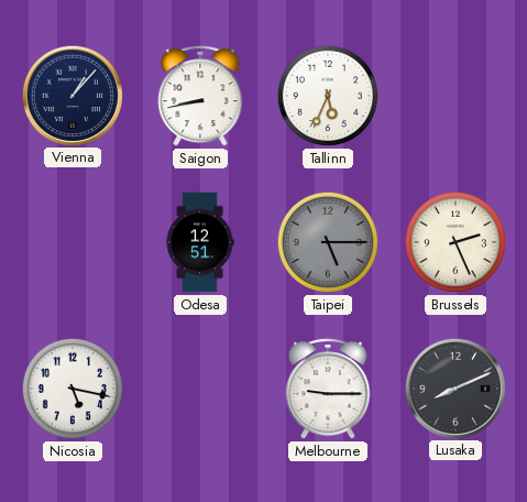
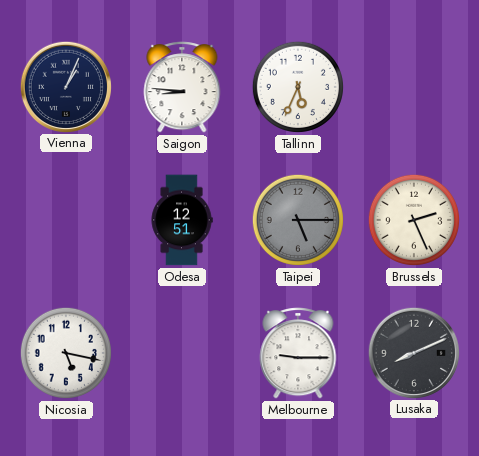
Vienna: 1:07 -> 1:04
Saigon: 8:43 -> 8:46
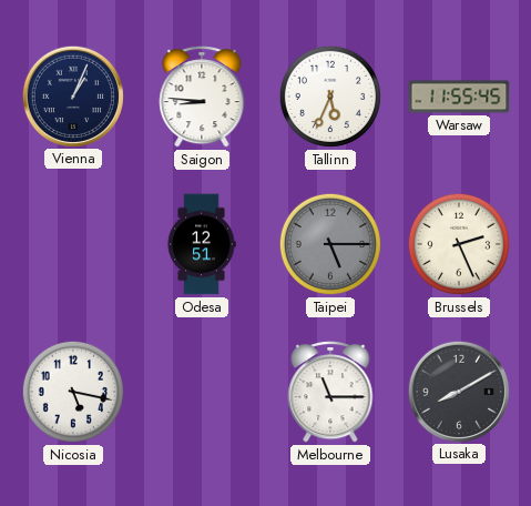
Warsaw: none -> 11:55
Melbourne: 9:15 -> 11:15
Lusaka: 8:11 -> 8:10
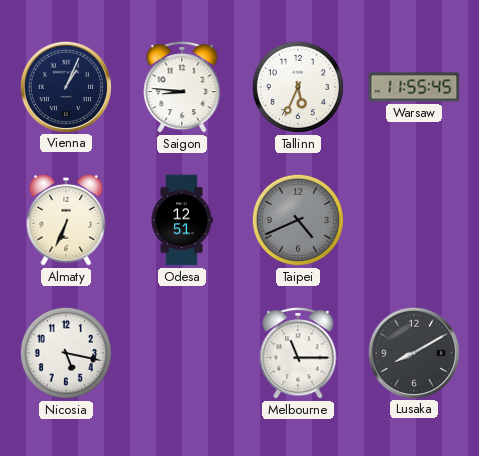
Almaty: none -> 6:34
Taipei: 5:15 -> 4:41
Brussels: 2:26 -> none
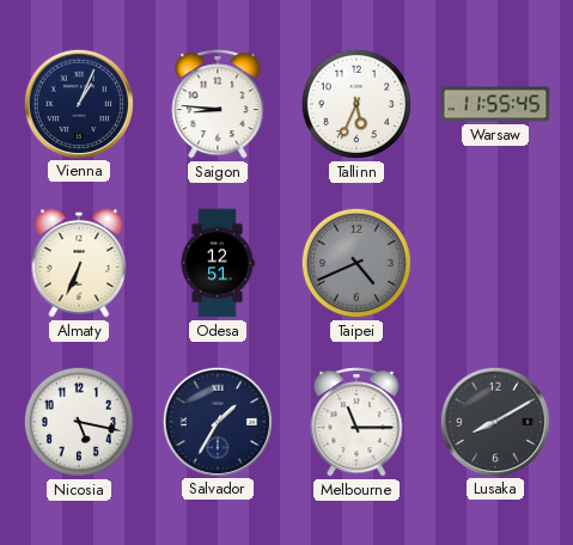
Salvador: none -> 1:35
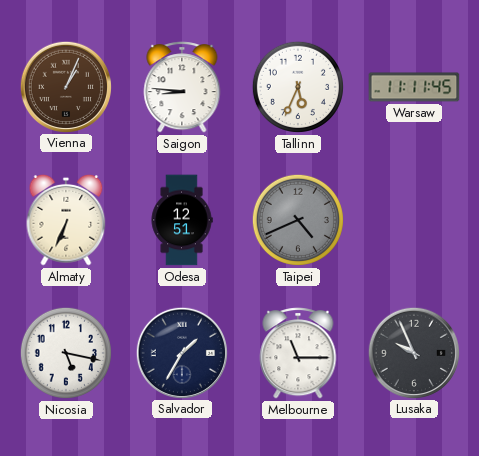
Vienna dial: navy -> brown
Warsaw: 11:55 -> 11:11
Lusaka: 8:10 -> 9:56
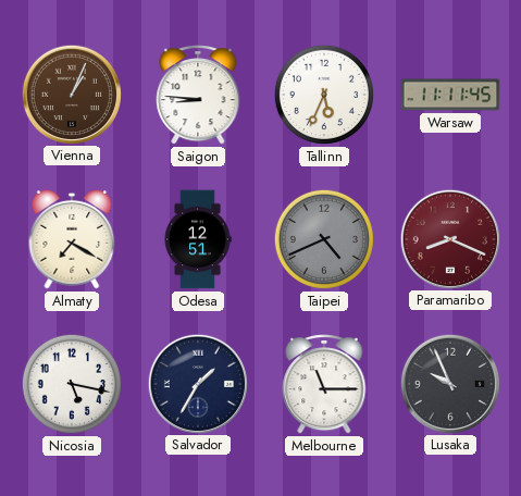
Almaty: 6:34 -> 7:20
Paramaribo: none -> 8:19
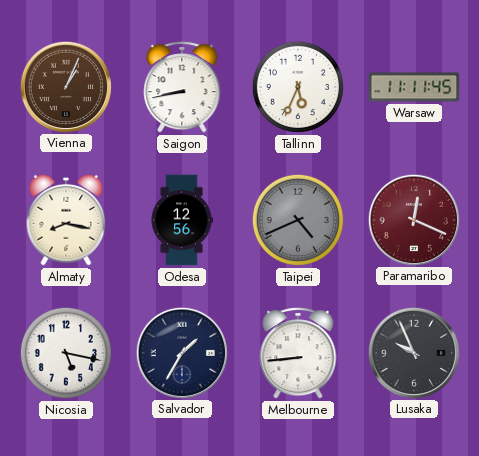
Saigon: 8:46 -> 8:43
Almaty: 7:20 -> 8:17
Odesa: 12:51 -> 12:56
Paramaribo: 8:19 -> 12:19
Melbourne: 11:15 -> 8:44
